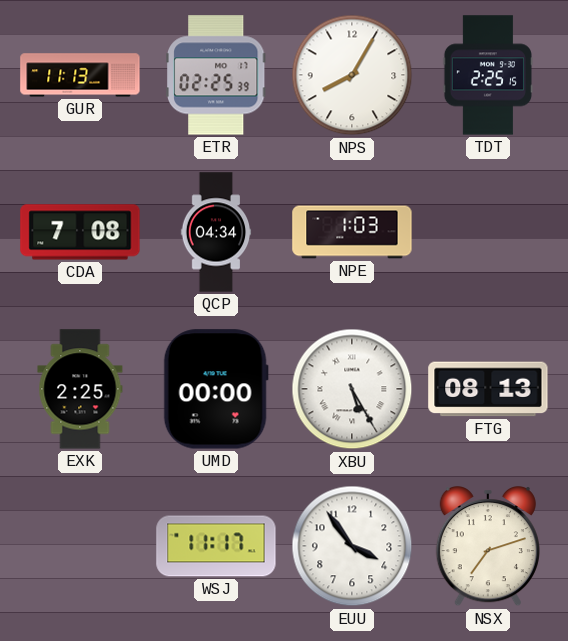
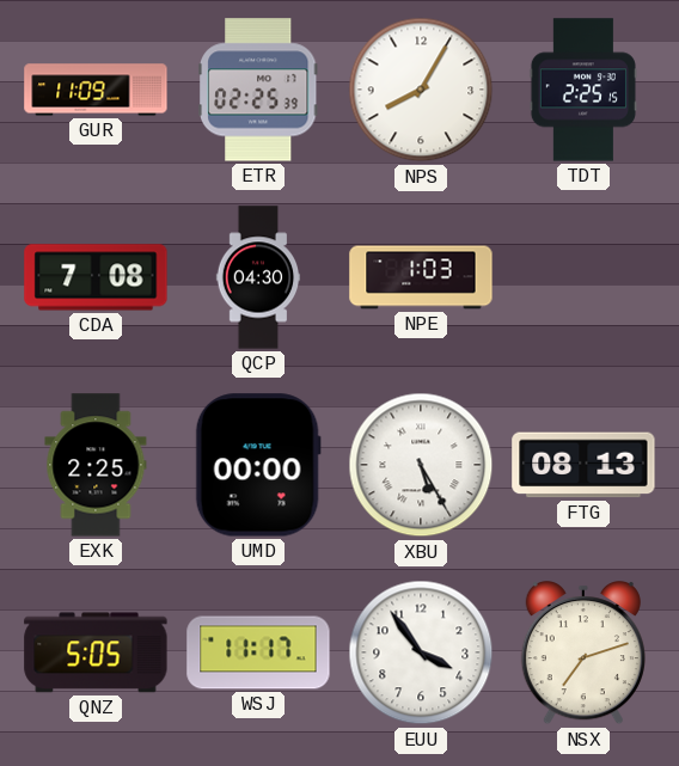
GUR: 11:13 -> 11:09
QCP: 04:34 -> 04:30
QNZ: none -> 5:05
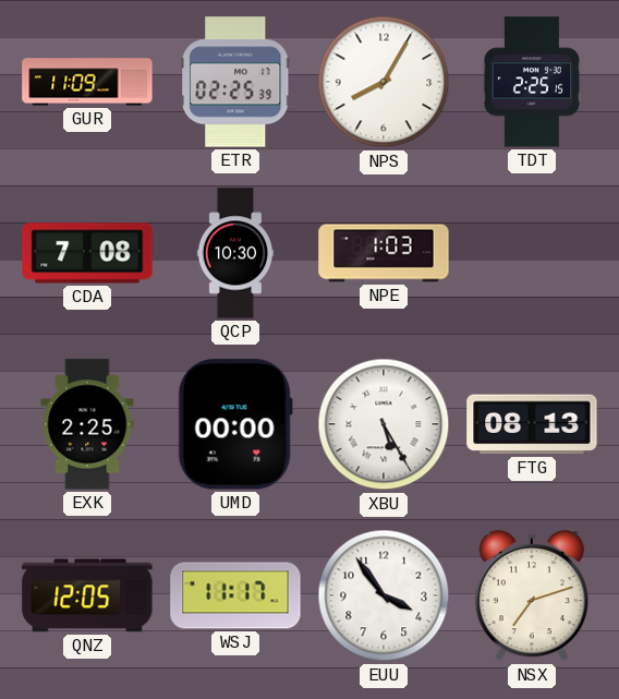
QCP: 04:30 -> 10:30
QNZ: 5:05 -> 12:05
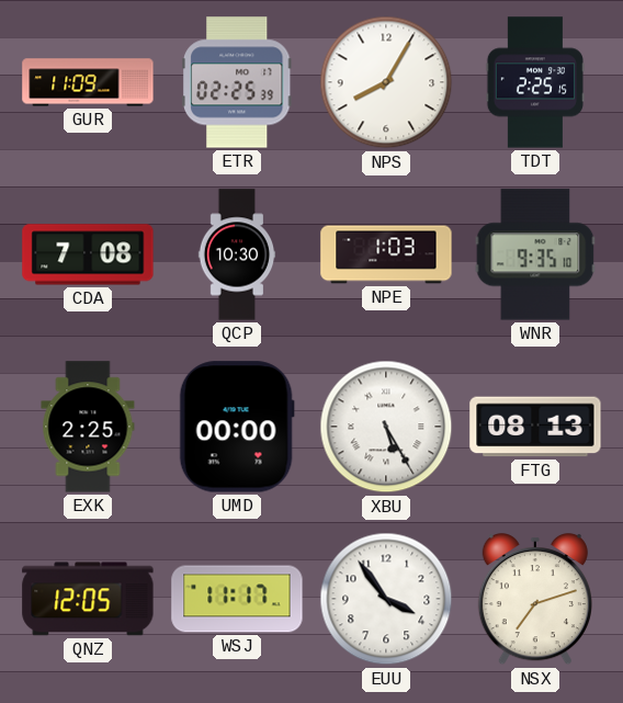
WNR: none -> 9:35
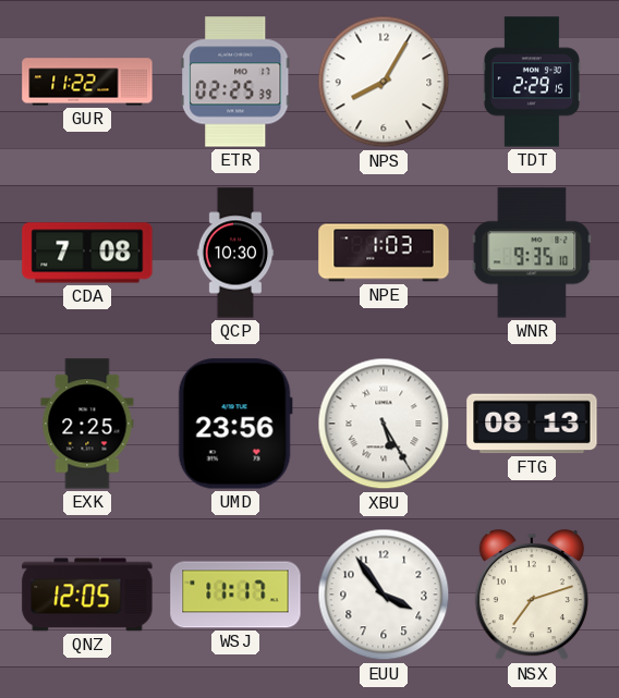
GUR: 11:09 -> 11:22
TDT: 2:25 -> 2:29
UMD: 00:00 -> 23:56
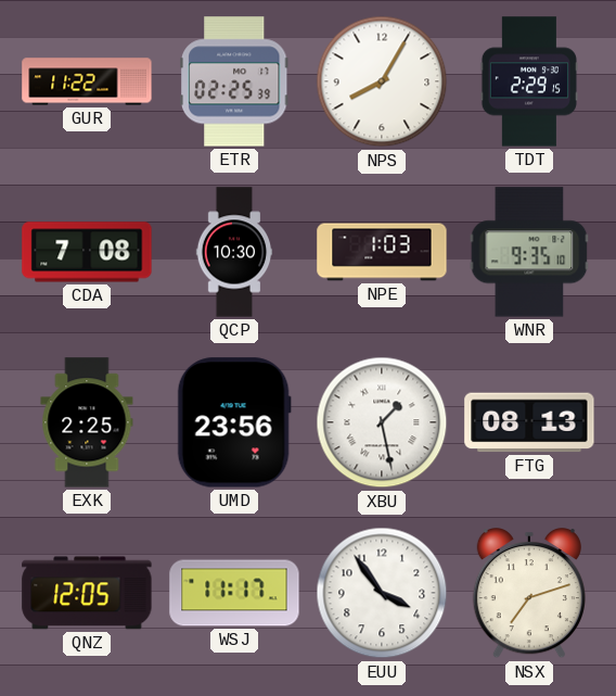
XBU: 5:25 -> 1:28
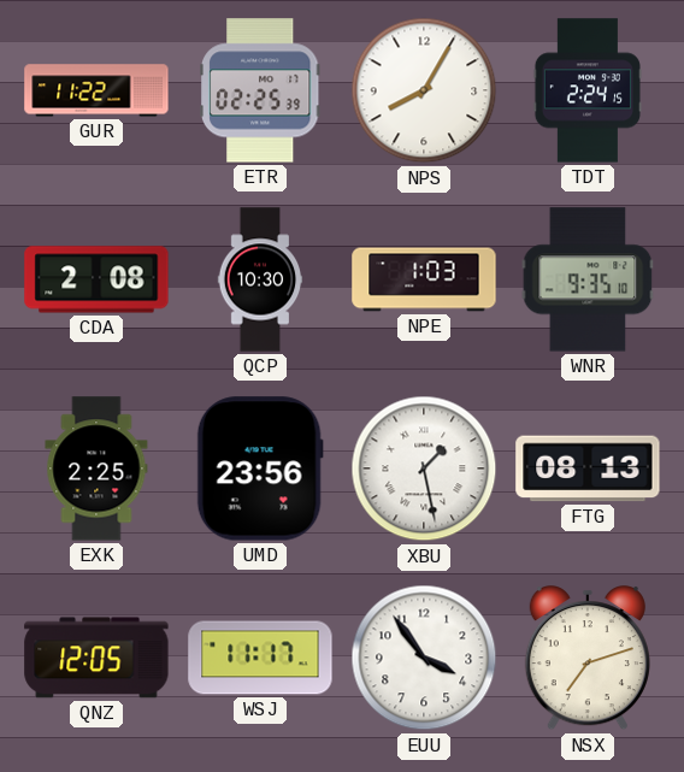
TDT: 2:29 -> 2:24
CDA: 7:08 -> 2:08
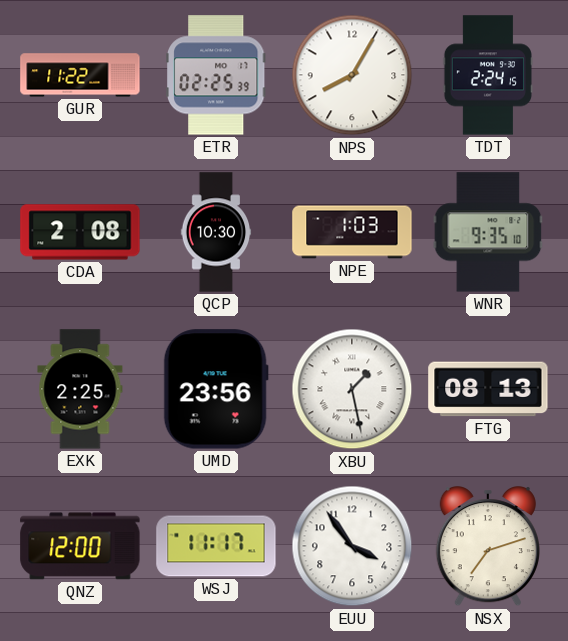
QNZ: 12:05 -> 12:00
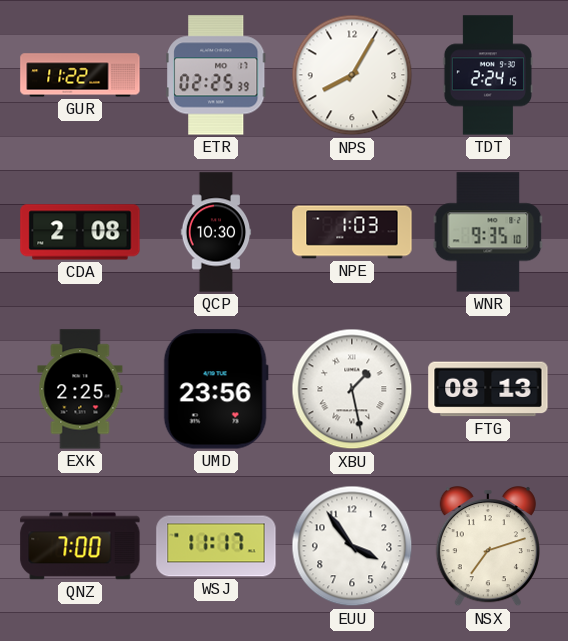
QNZ: 12:00 -> 7:00
